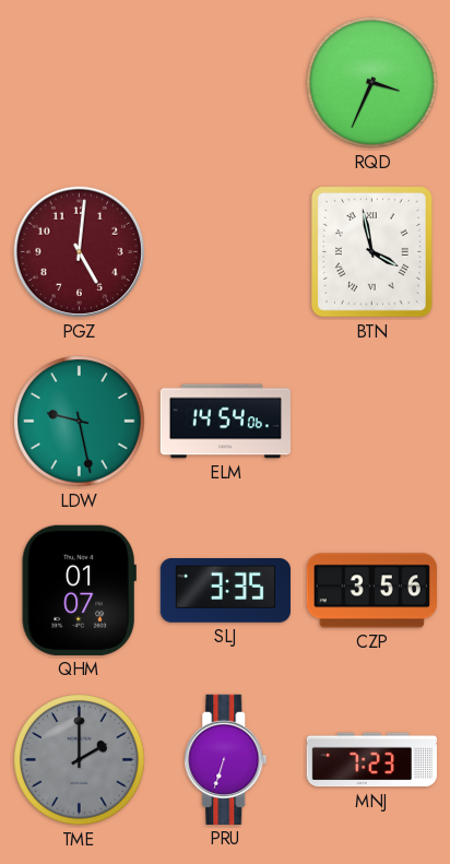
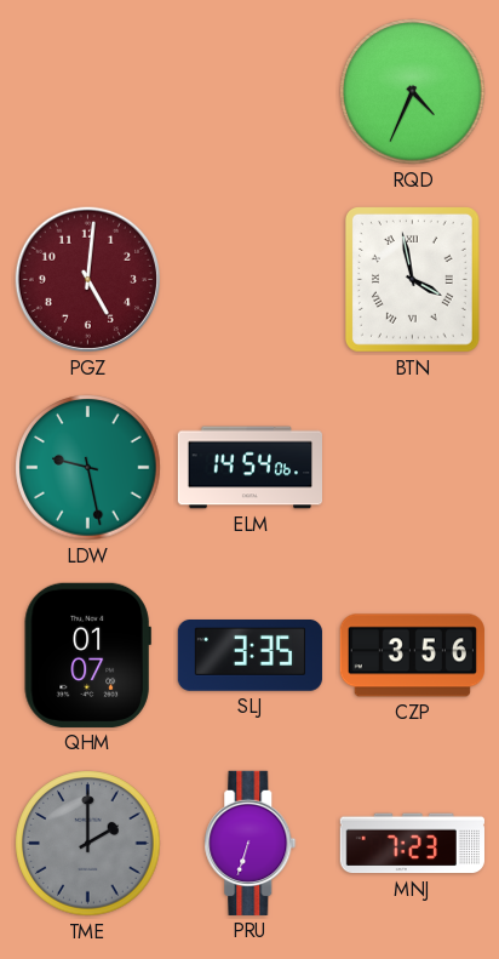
RQD: 3:34 -> 4:34
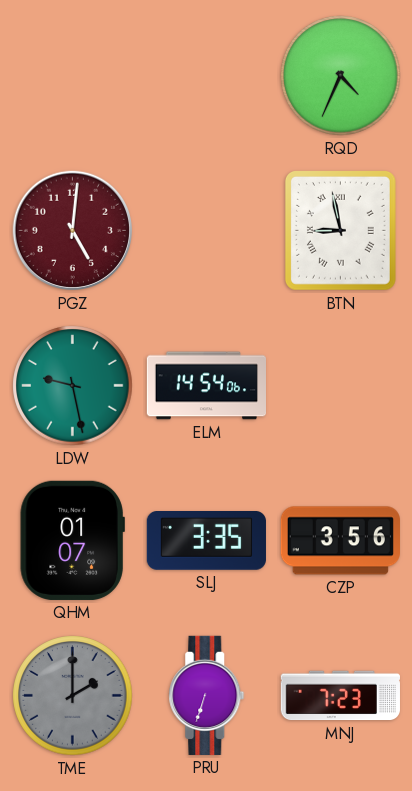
BTN: 3:58 -> 8:58
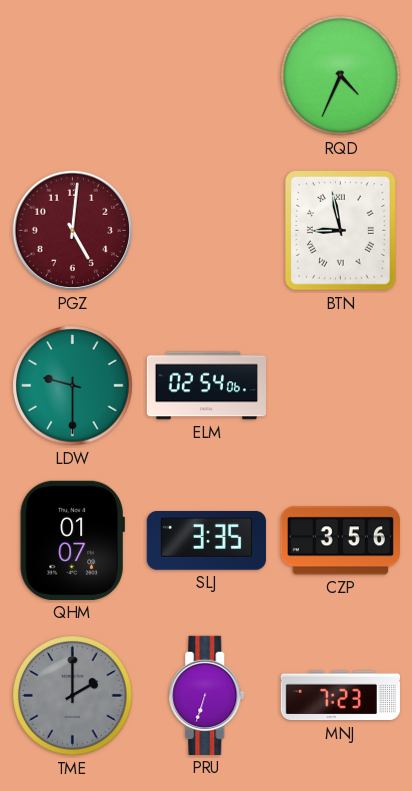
LDW: 9:28 -> 9:30
ELM: 14:54 -> 02:54
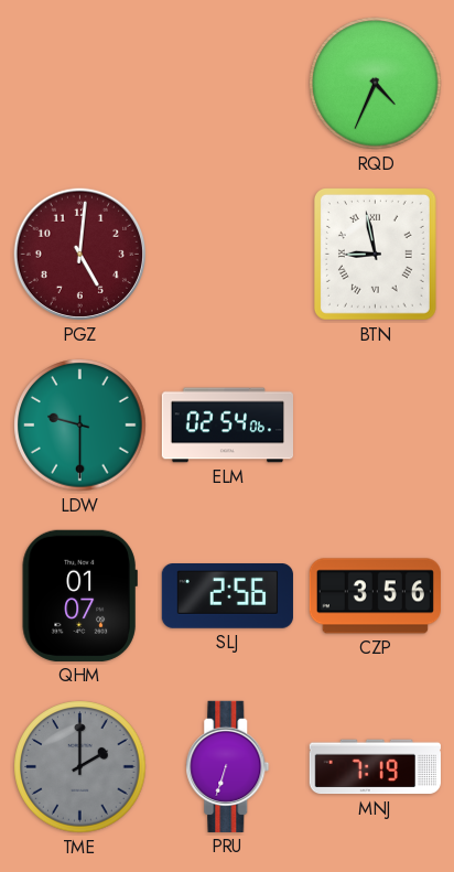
SLJ: 3:35 -> 2:56
MNJ: 7:23 -> 7:19
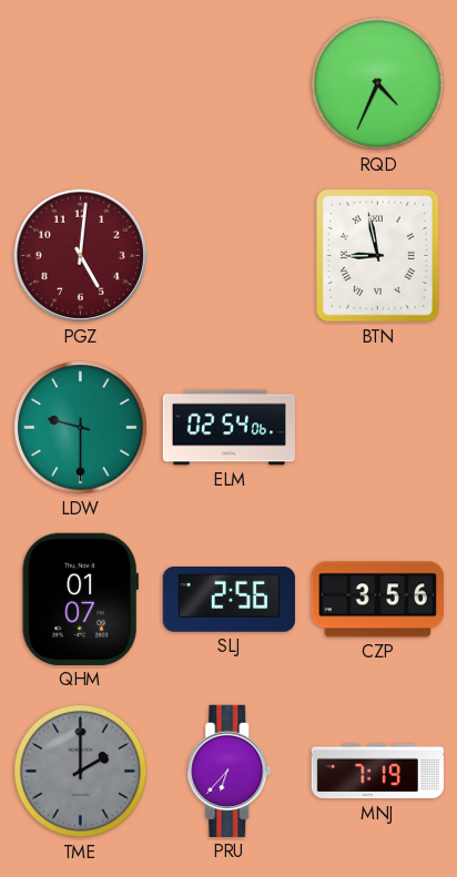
PRU: 6:33 -> 6:37
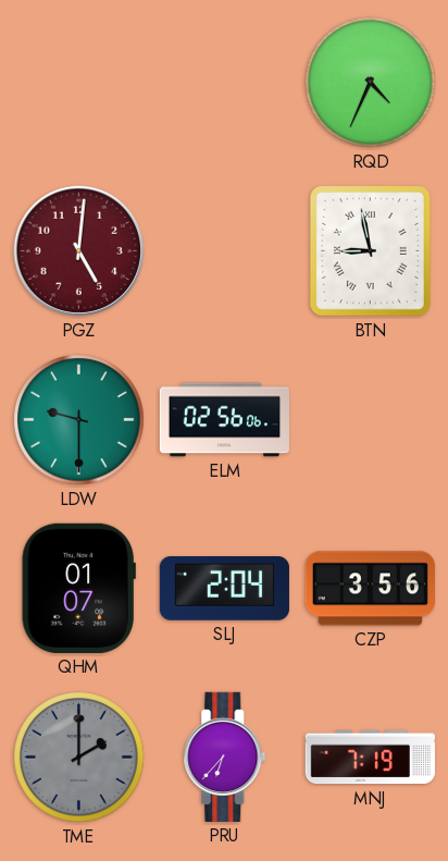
ELM: 02:54 -> 02:56
SLJ: 2:56 -> 2:04
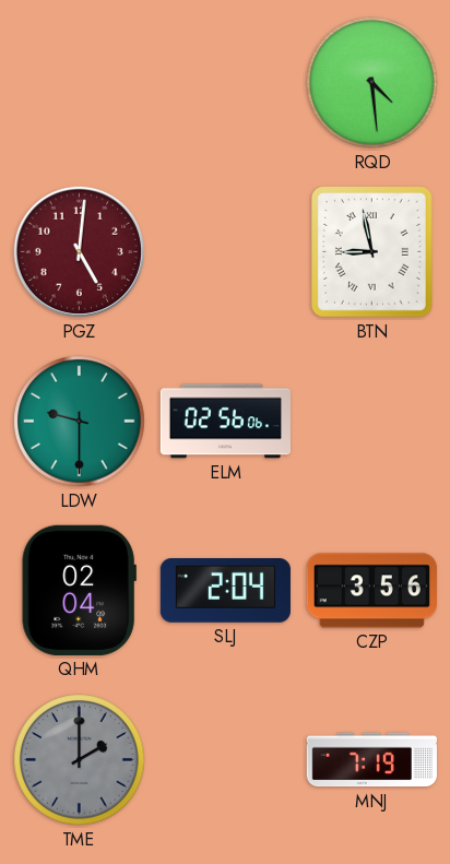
RQD: 4:34 -> 4:29
QHM: 01:07 -> 02:04
PRU: 6:37 -> none
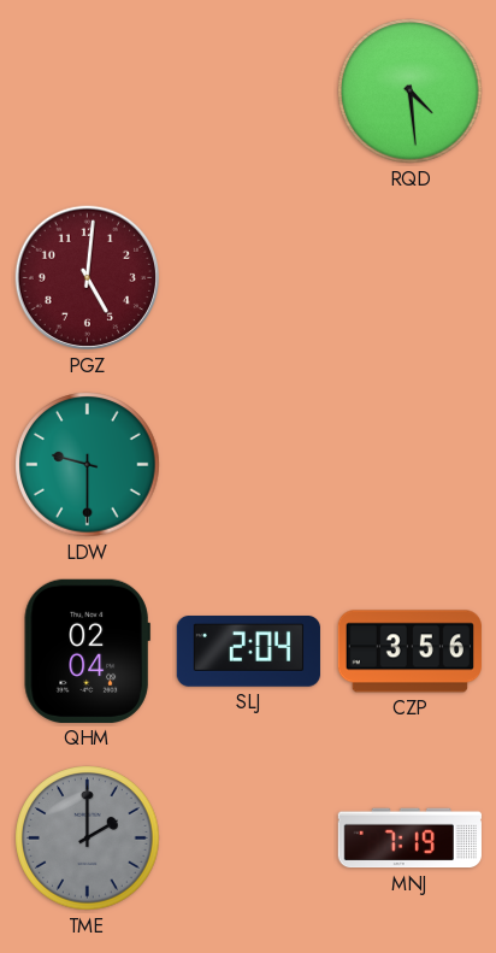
BTN: 8:58 -> none
ELM: 02:56 -> none
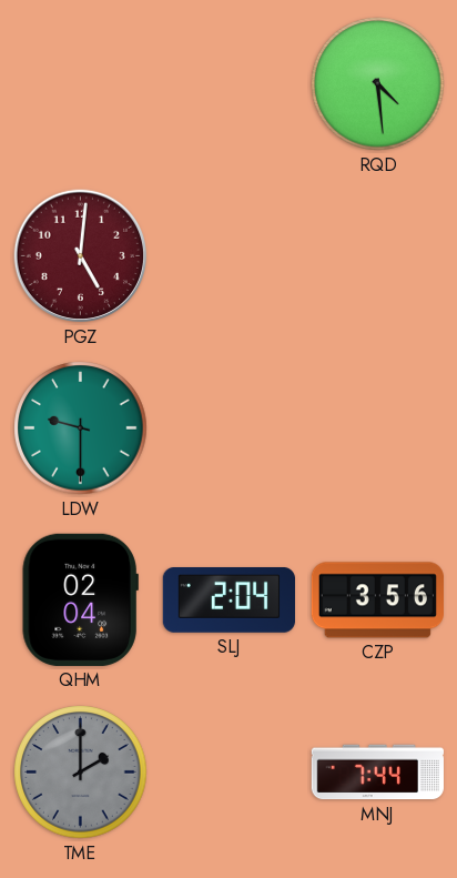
MNJ: 7:19 -> 7:44
